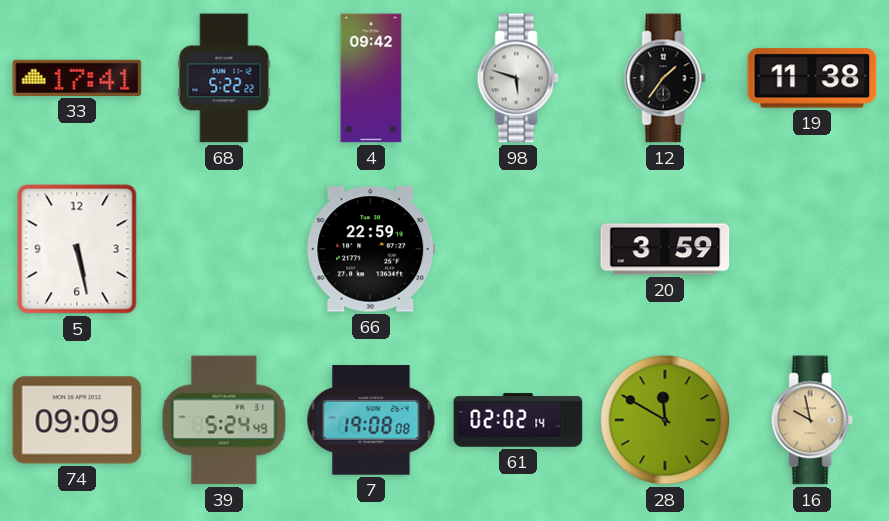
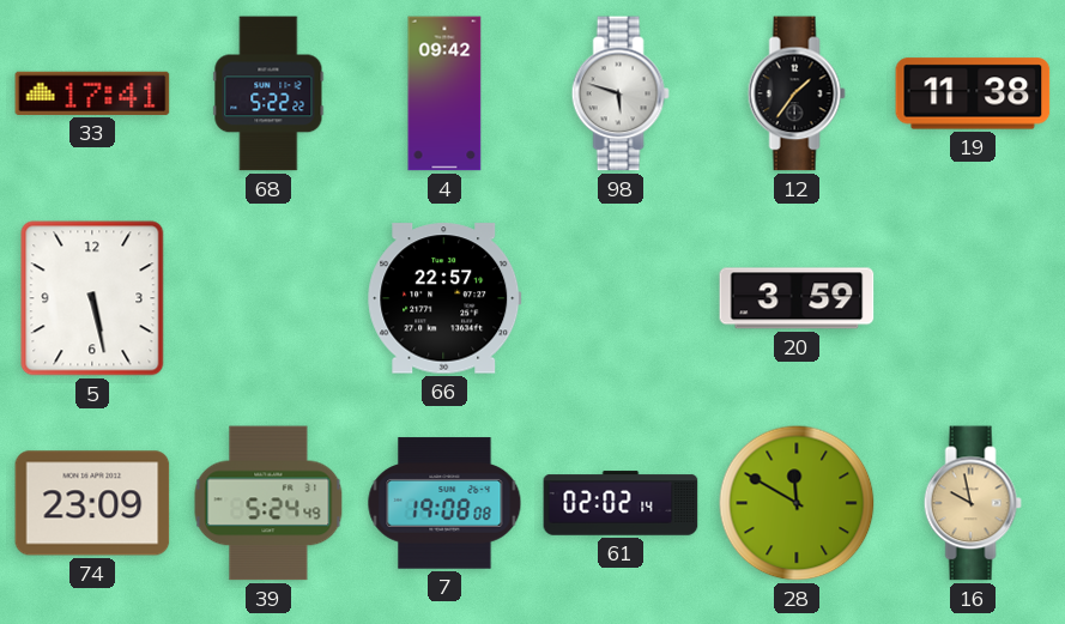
66: 22:59 -> 22:57
74: 09:09 -> 23:09
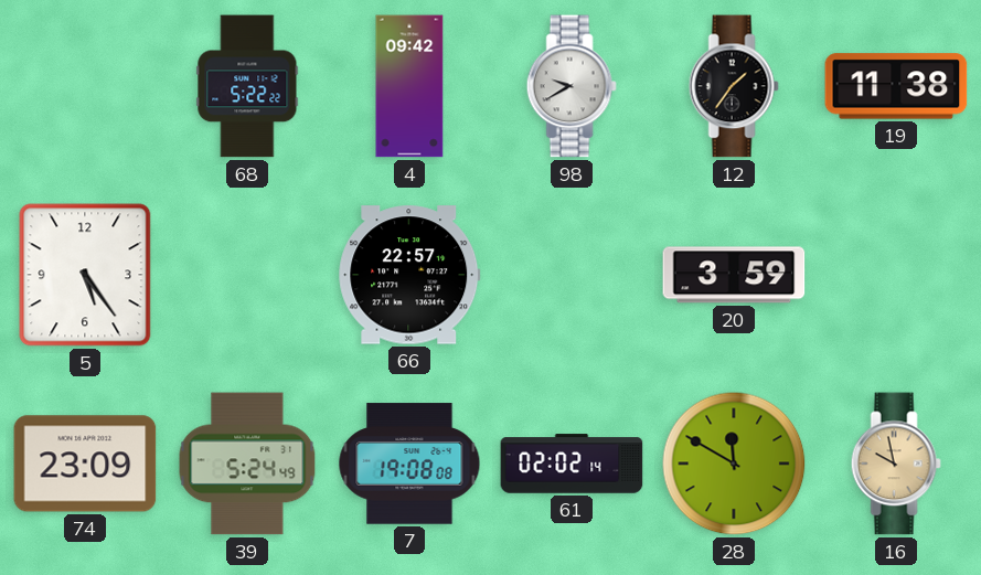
33: 17:41 -> none
98: 5:48 -> 9:40
5: 5:28 -> 5:24
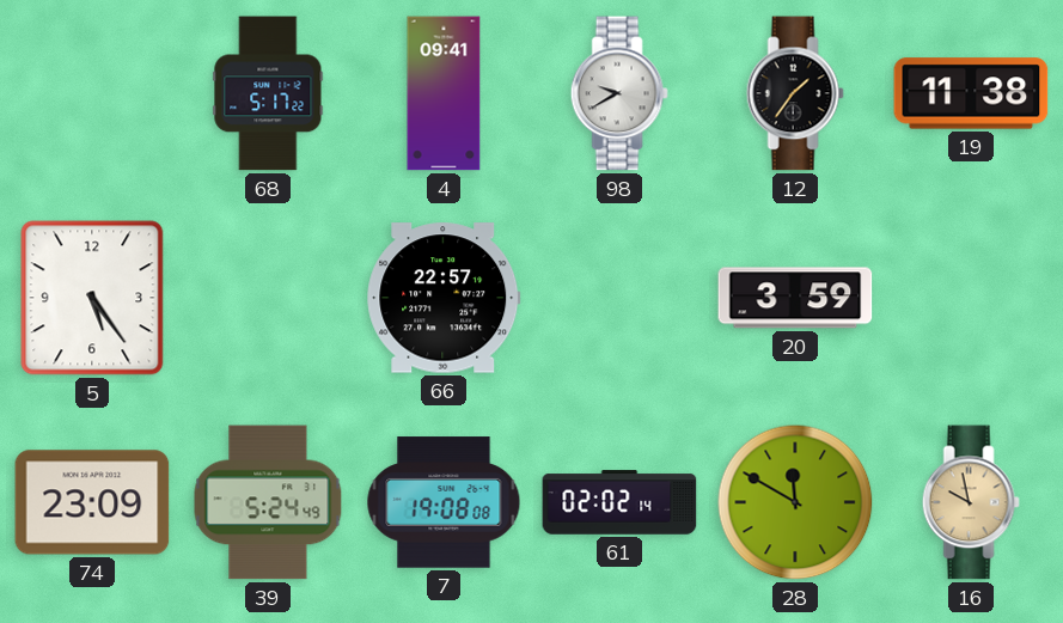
68: 5:22 -> 5:17
4: 09:42 -> 09:41
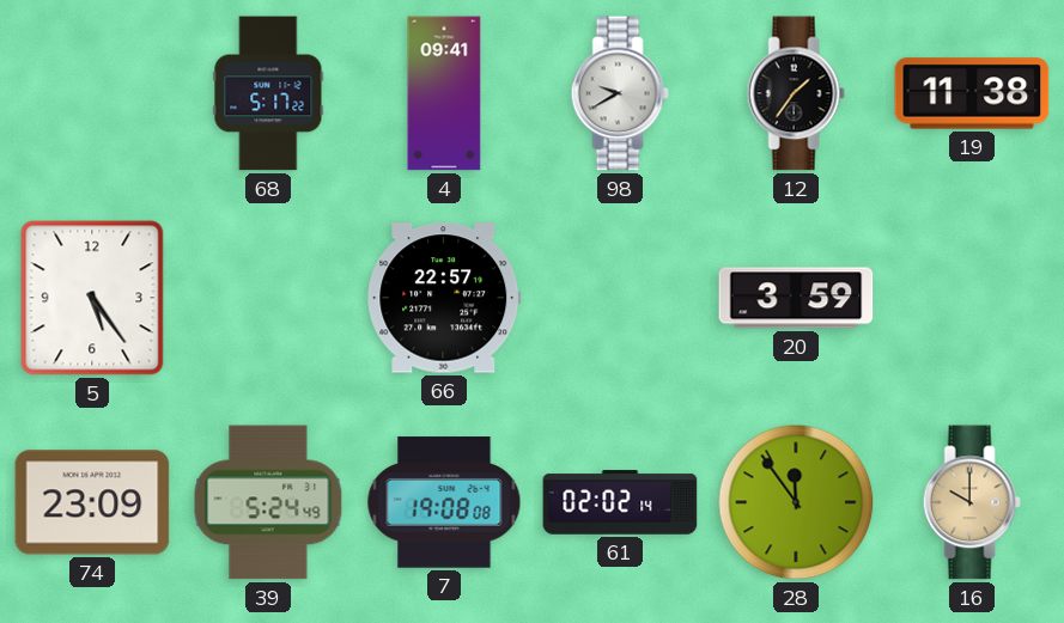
28: 11:50 -> 11:54
16: 9:58 -> 10:00
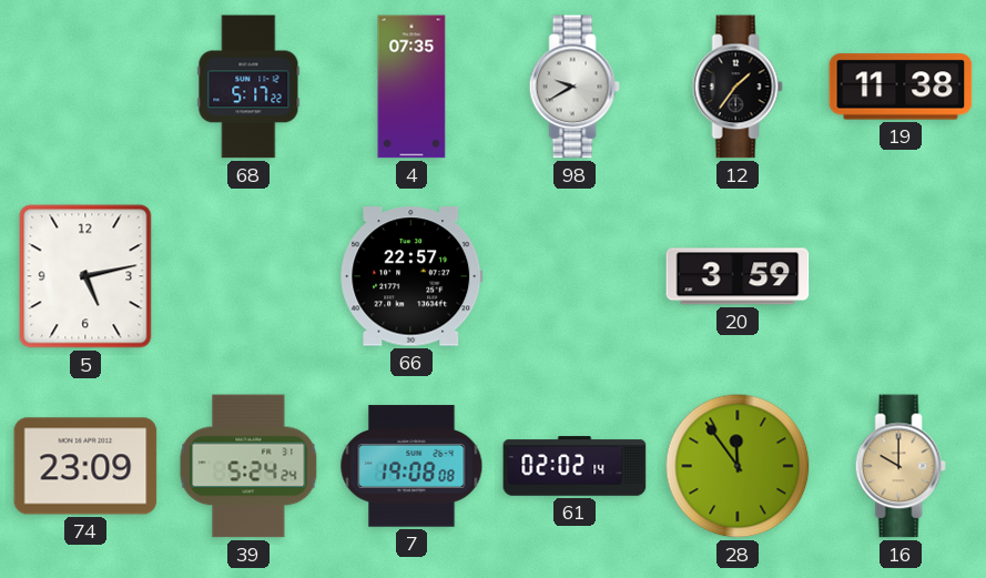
4: 09:41 -> 07:35
5: 5:24 -> 5:13
39: 5:24:49 -> 5:24:24
